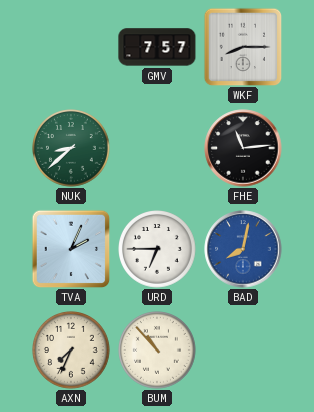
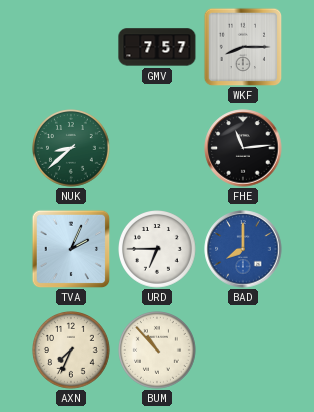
BAD: 8:02 -> 8:00
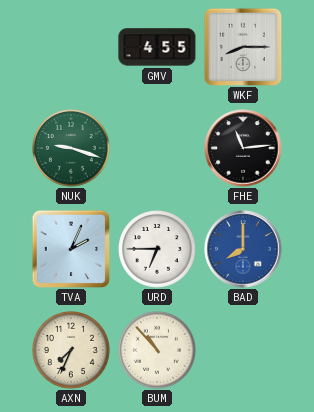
GMV: 7:57 -> 4:55
NUK: 8:38 -> 9:18
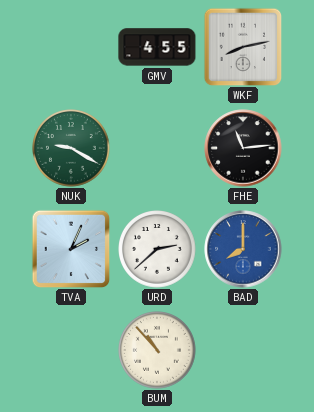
WKF: 8:15 -> 8:13
NUK: 9:18 -> 9:20
URD: 6:45 -> 2:38
AXN: 7:34 -> none
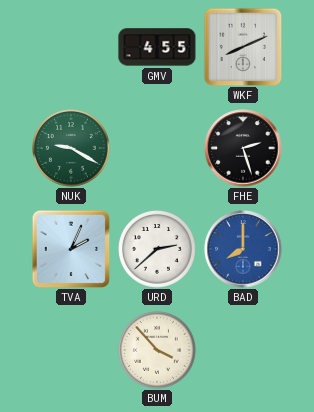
WKF: 8:13 -> 8:11
FHE: 11:14 -> 2:27
BUM: 10:53 -> 3:53
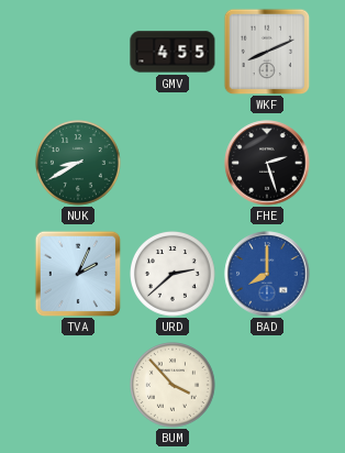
NUK: 9:20 -> 8:40
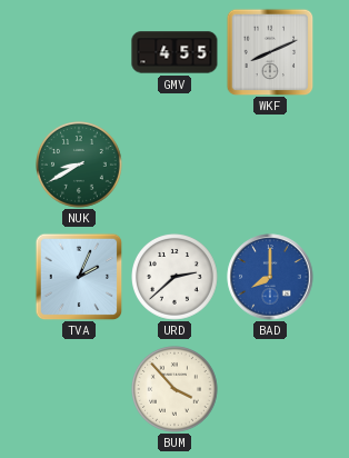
FHE: 2:27 -> none
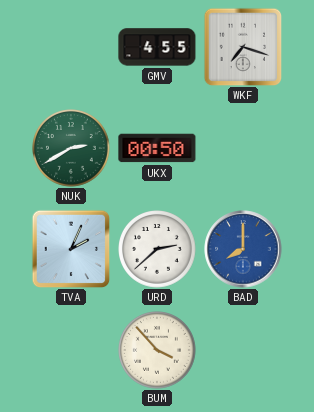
WKF: 8:11 -> 7:18
NUK: 8:40 -> 2:40
UKX: none -> 00:50
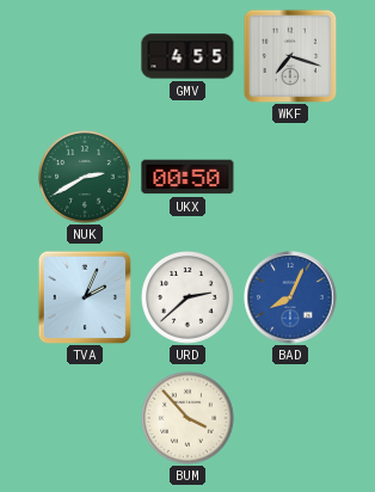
BAD: 8:00 -> 8:04
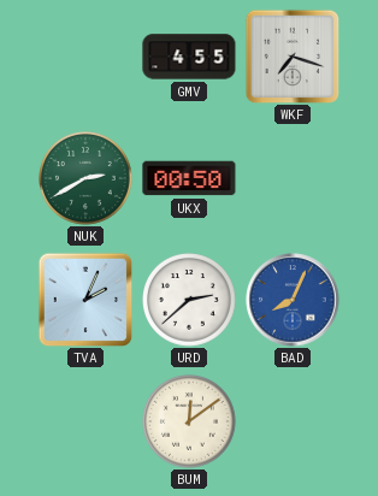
BUM: 3:53 -> 12:09
